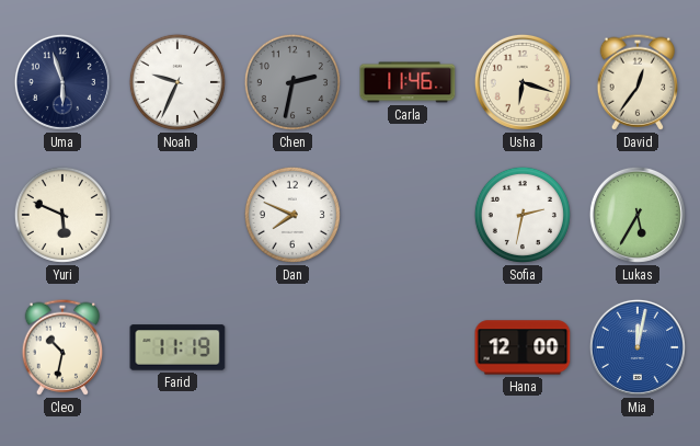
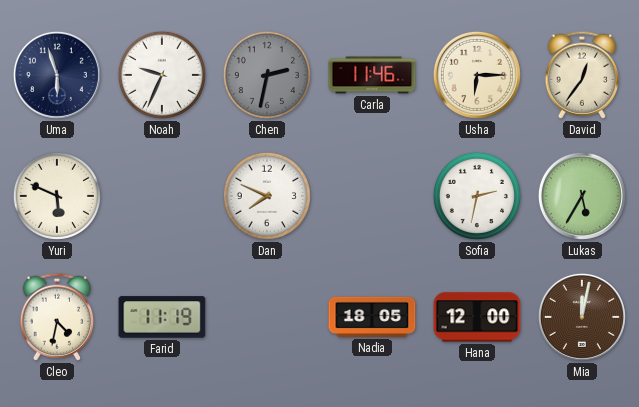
Usha: 6:18 -> 6:15
Cleo: 10:32 -> 4:32
Nadia: none -> 18:05
Mia dial: blue -> brown
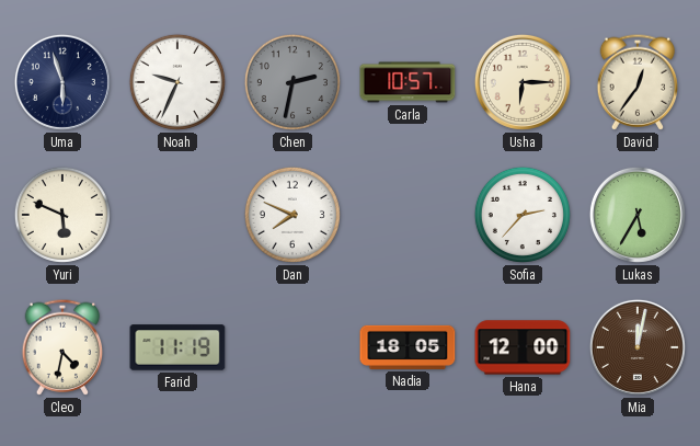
Carla: 11:46 -> 10:57
Sofia: 2:32 -> 2:37
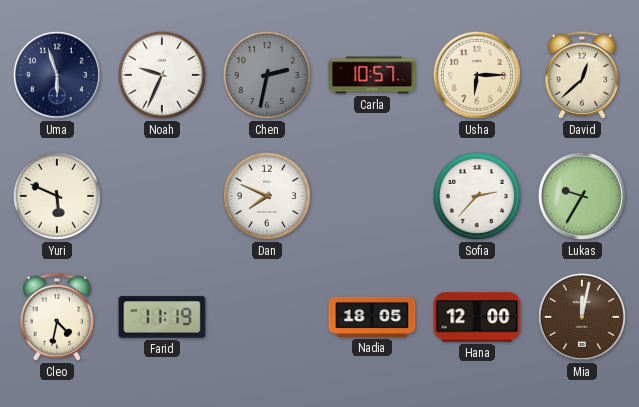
David: 12:36 -> 12:38
Lukas: 5:35 -> 9:35
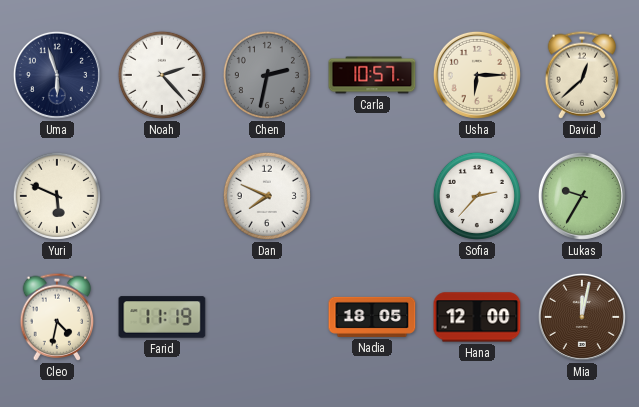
Noah: 9:34 -> 2:23
